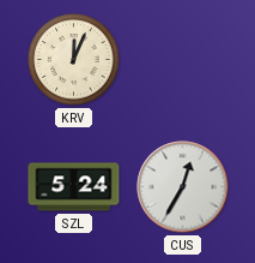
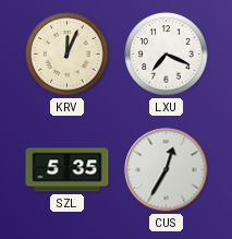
LXU: none -> 7:19
SZL: 5:24 -> 5:35
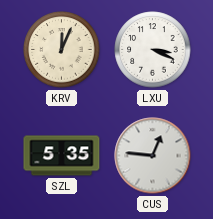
LXU: 7:19 -> 3:19
CUS: 12:35 -> 12:46
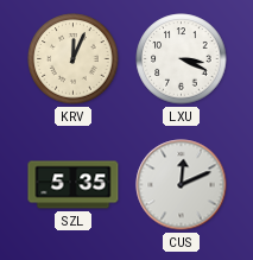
CUS: 12:46 -> 12:11
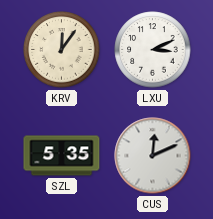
KRV: 12:04 -> 12:06
LXU: 3:19 -> 3:11
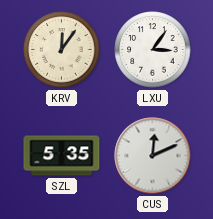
LXU: 3:11 -> 3:06
